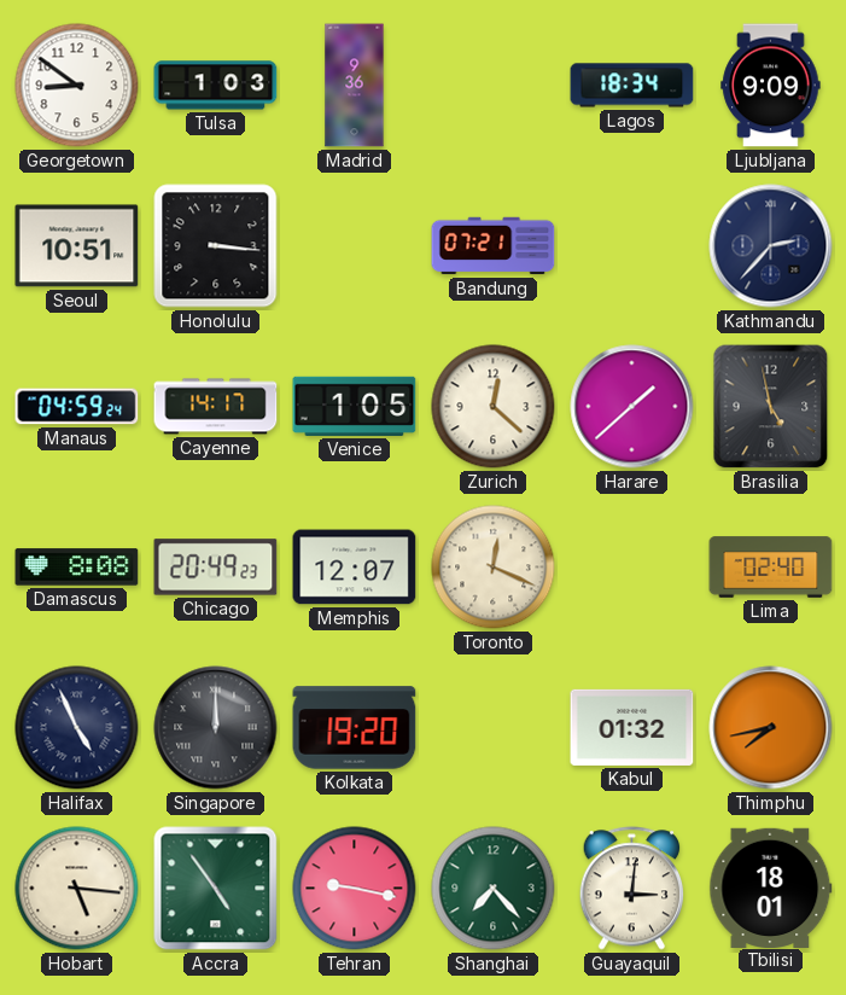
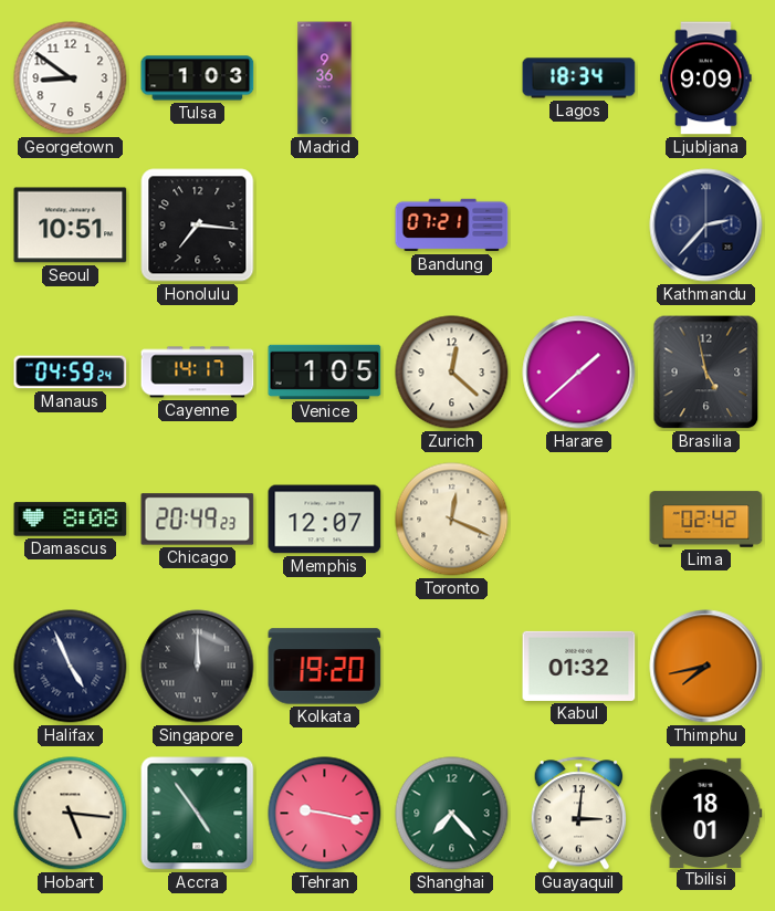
Honolulu: 3:16 -> 7:16
Lima: 02:40 -> 02:42
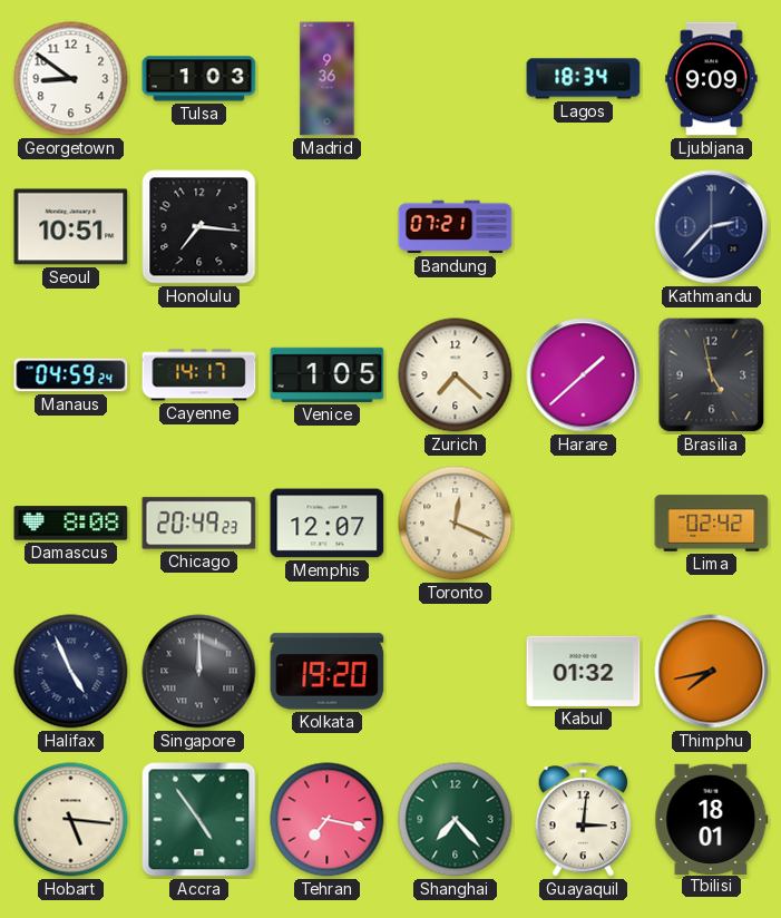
Zurich: 12:22 -> 7:22
Tehran: 9:17 -> 7:17
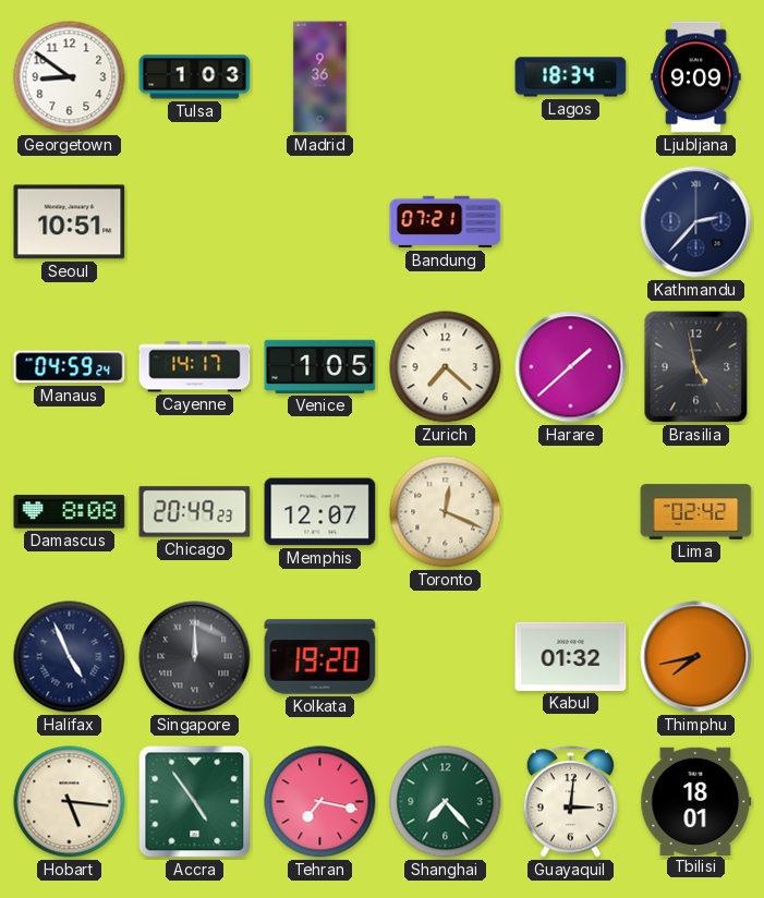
Honolulu: 7:16 -> none
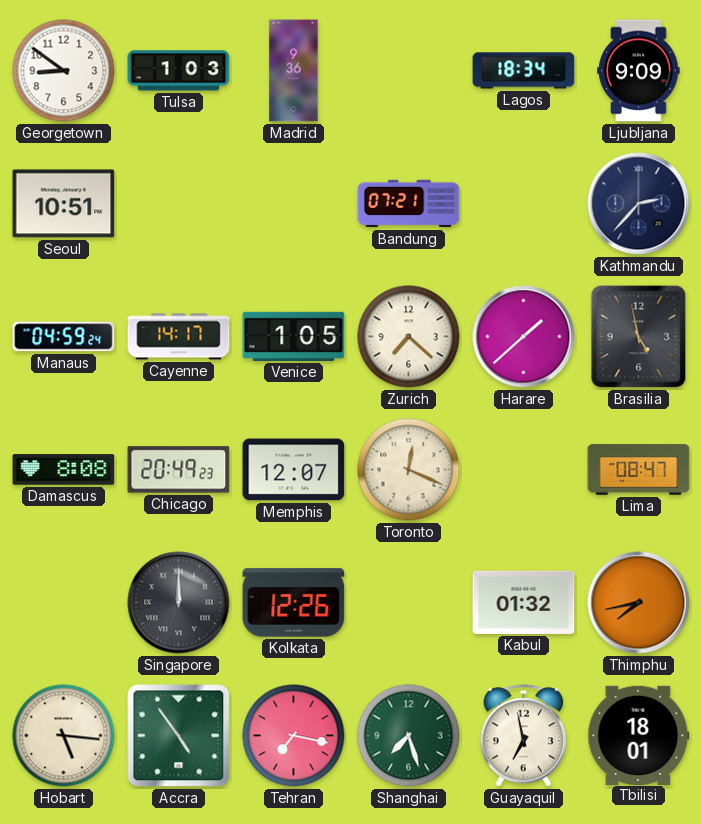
Lima: 02:42 -> 08:47
Halifax: 4:56 -> none
Kolkata: 19:20 -> 12:26
Shanghai: 7:23 -> 7:27
Guayaquil: 3:01 -> 6:58
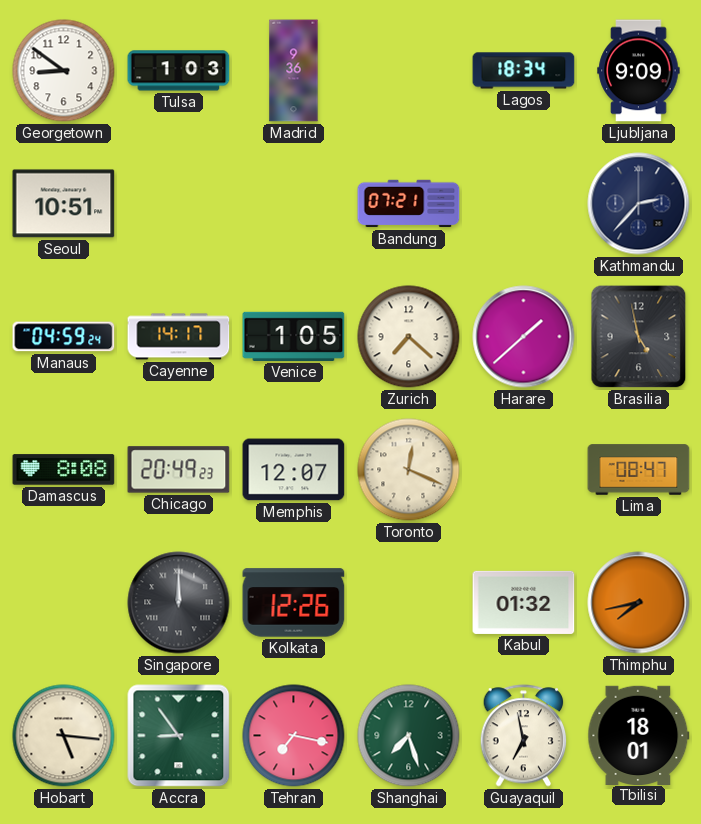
Accra: 4:54 -> 8:54
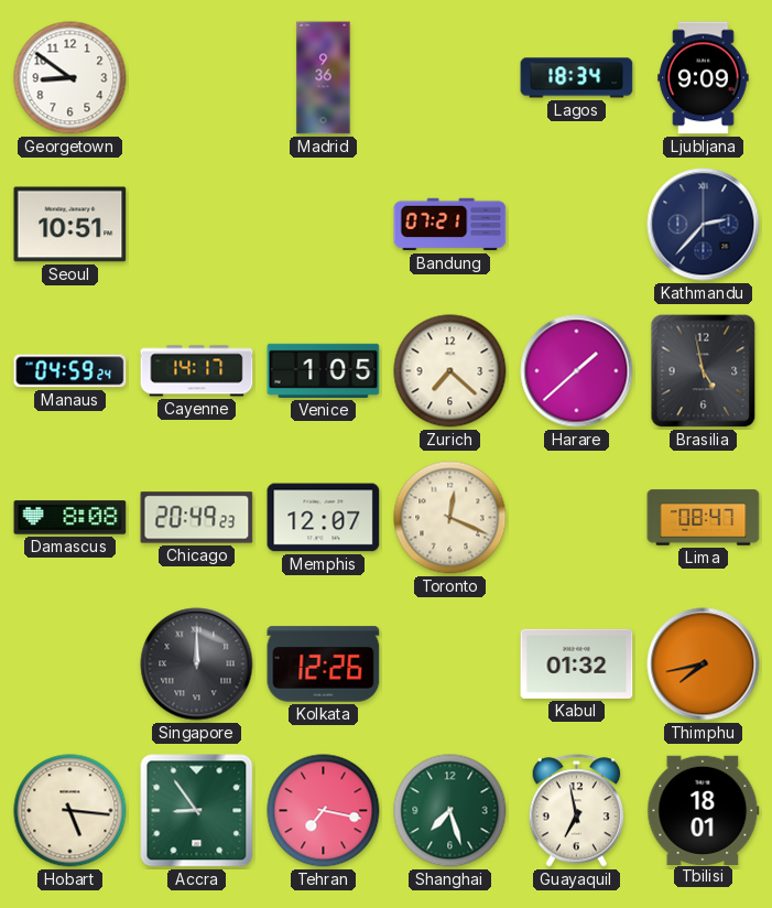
Tulsa: 1:03 -> none
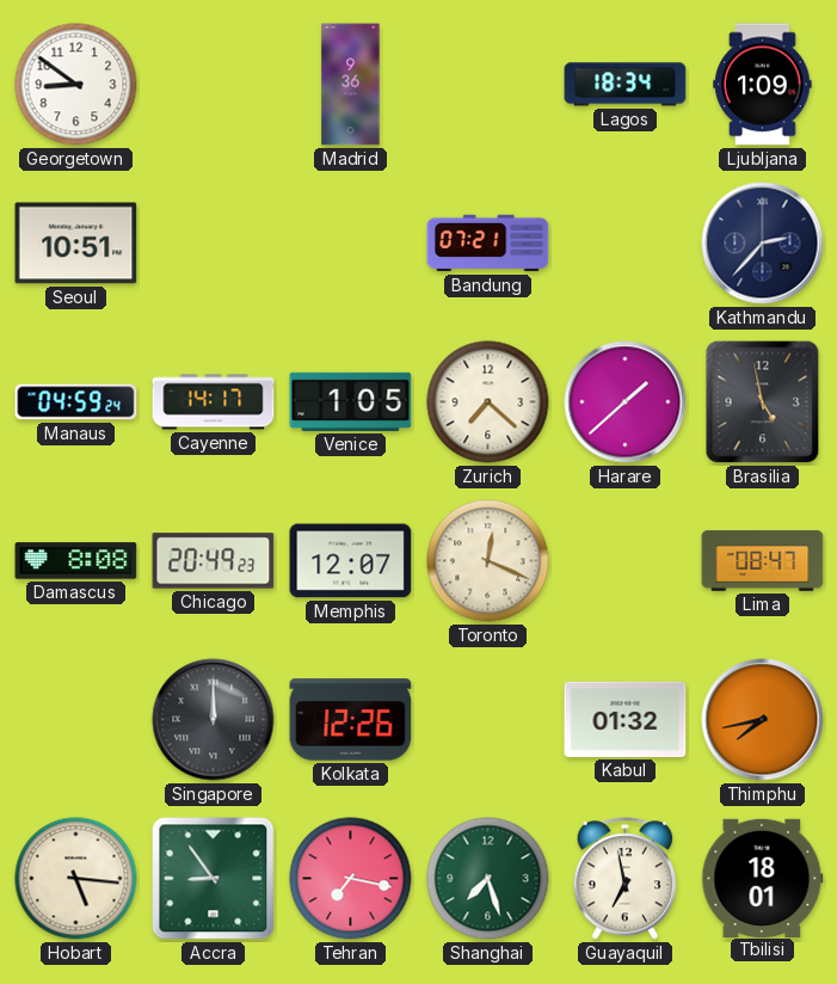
Ljubljana: 9:09 -> 1:09
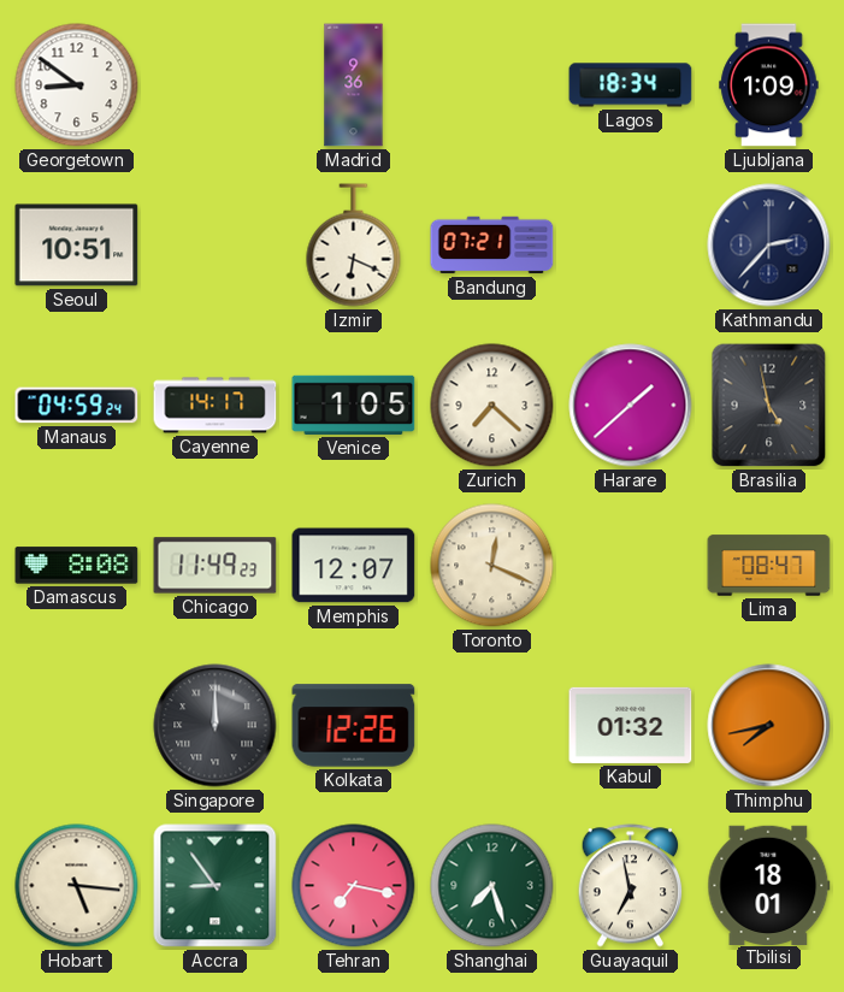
Izmir: none -> 6:19
Chicago: 20:49 -> 11:49
